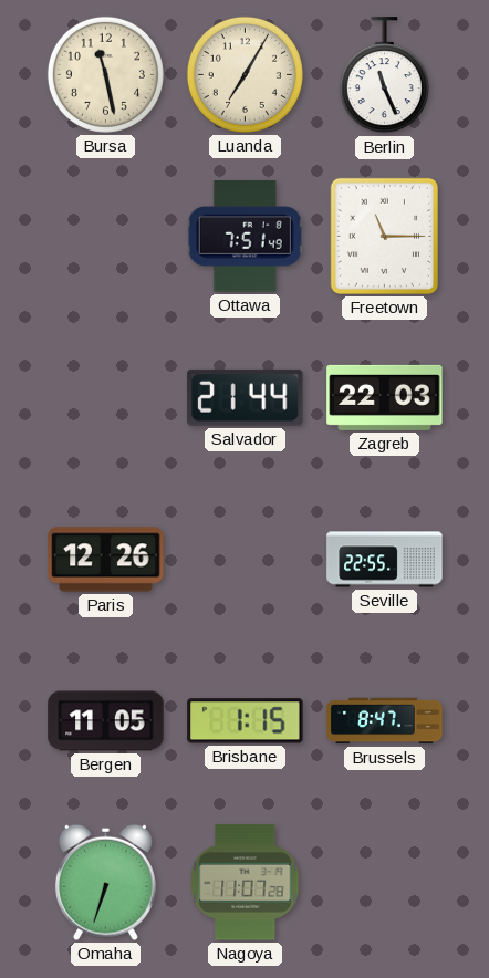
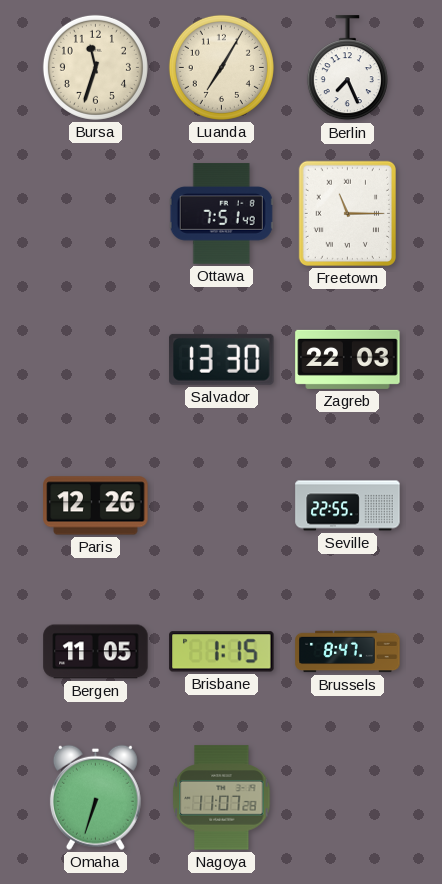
Bursa: 11:28 -> 11:33
Berlin: 11:26 -> 7:26
Salvador: 21:44 -> 13:30
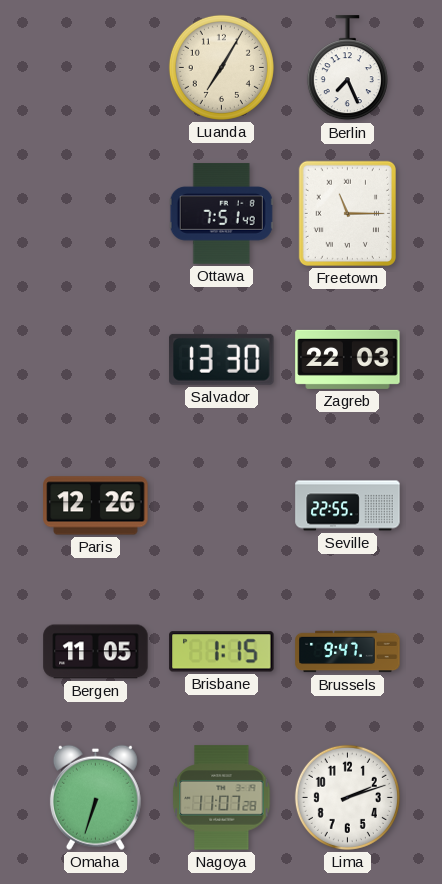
Bursa: 11:33 -> none
Brussels: 8:47 -> 9:47
Lima: none -> 2:12
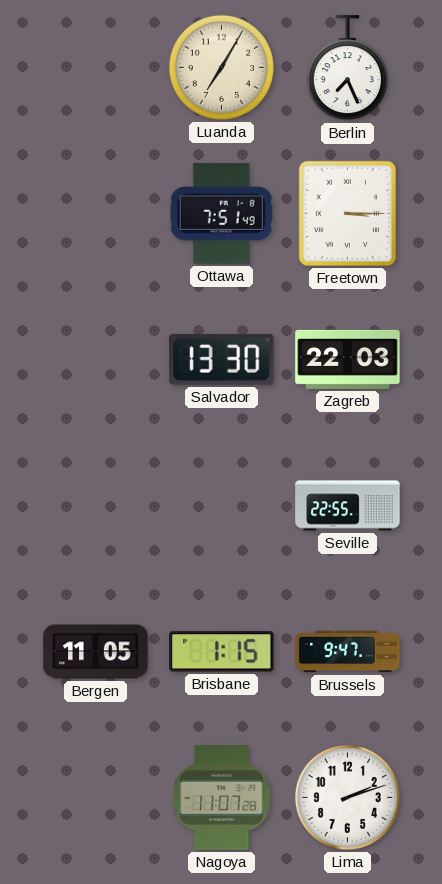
Freetown: 11:15 -> 3:15
Paris: 12:26 -> none
Omaha: 6:33 -> none
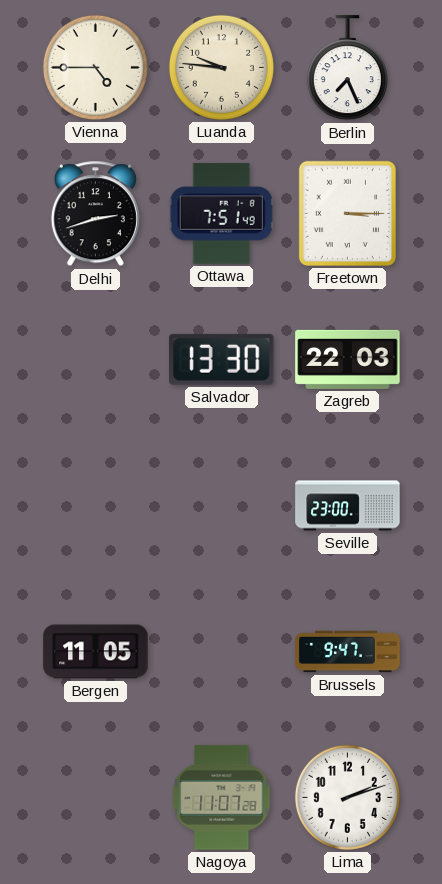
Vienna: none -> 4:45
Luanda: 7:05 -> 9:46
Delhi: none -> 2:42
Seville: 22:55 -> 23:00
Brisbane: 1:15 -> none
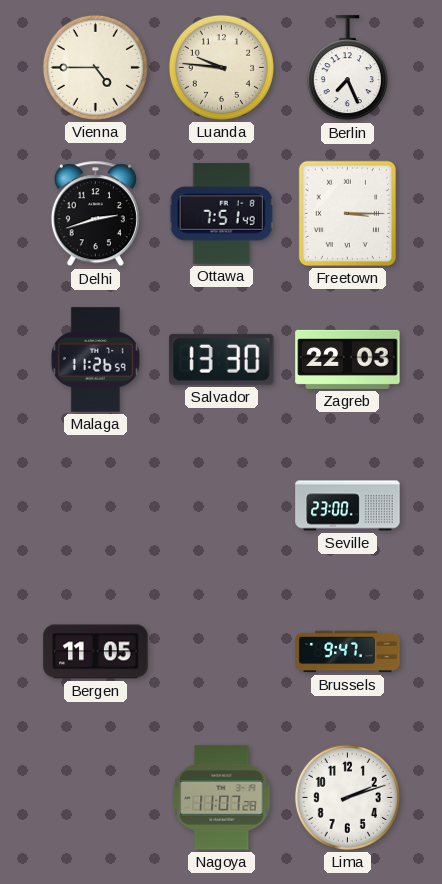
Malaga: none -> 11:26
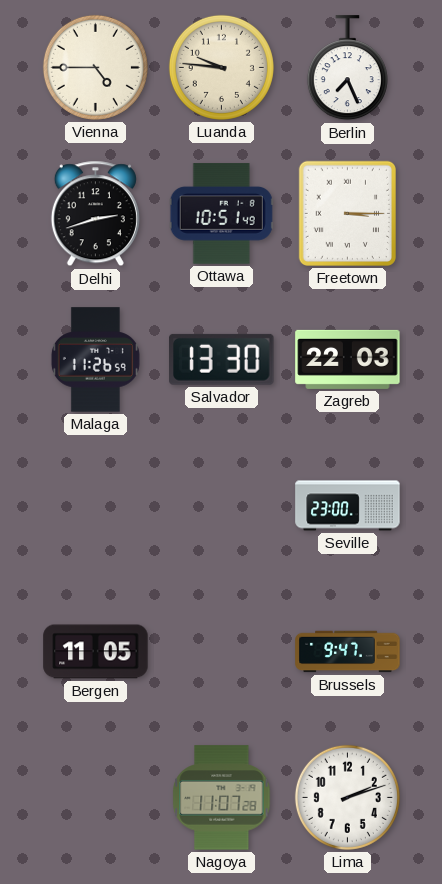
Ottawa: 7:51 -> 10:51
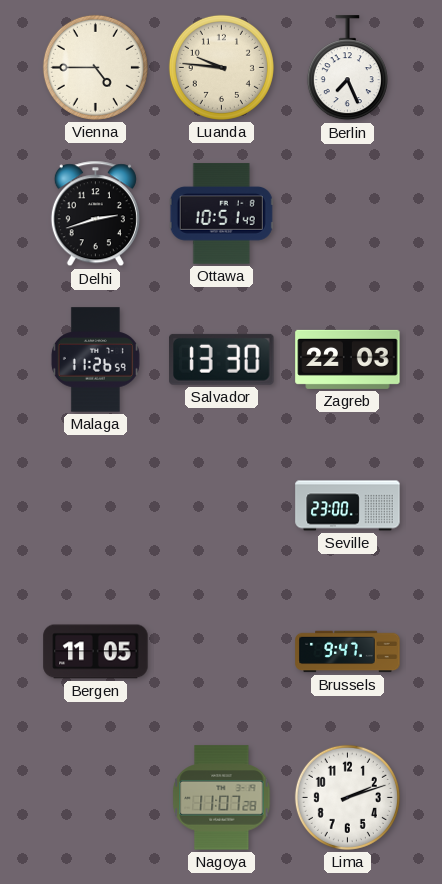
Freetown: 3:15 -> none
